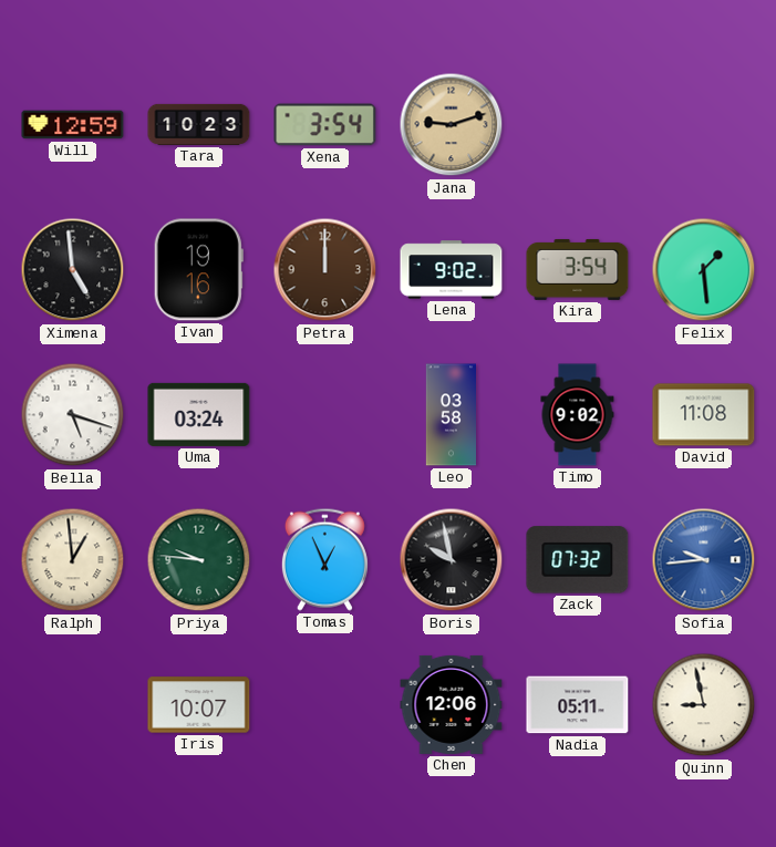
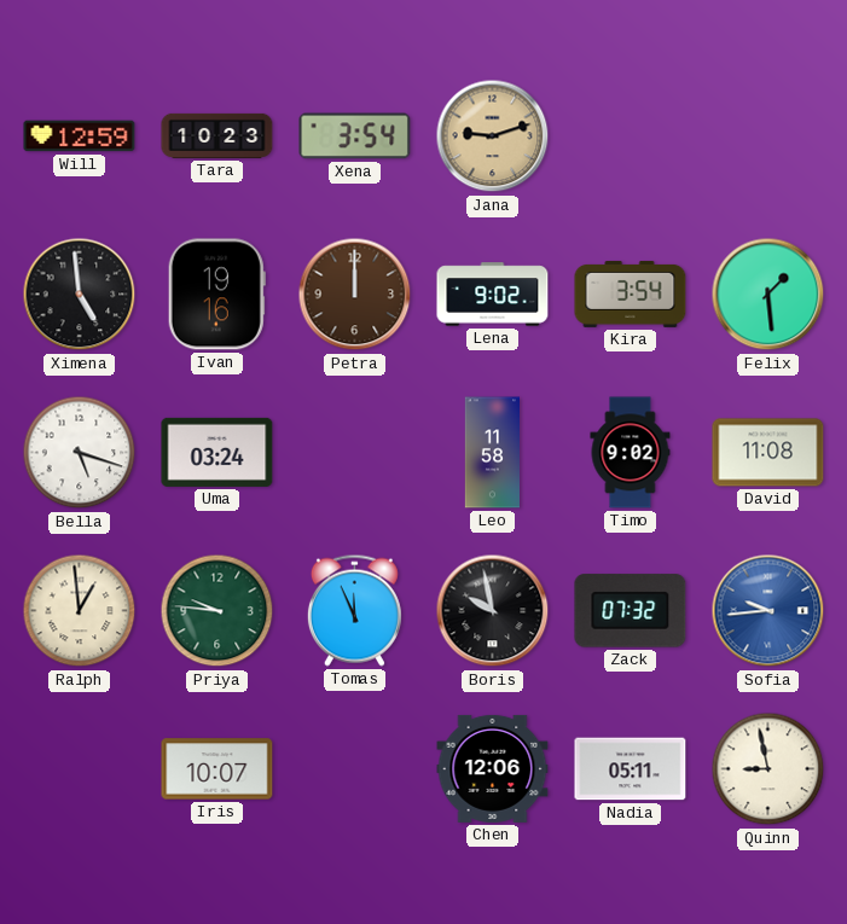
Leo: 03:58 -> 11:58
Tomas: 12:56 -> 11:56
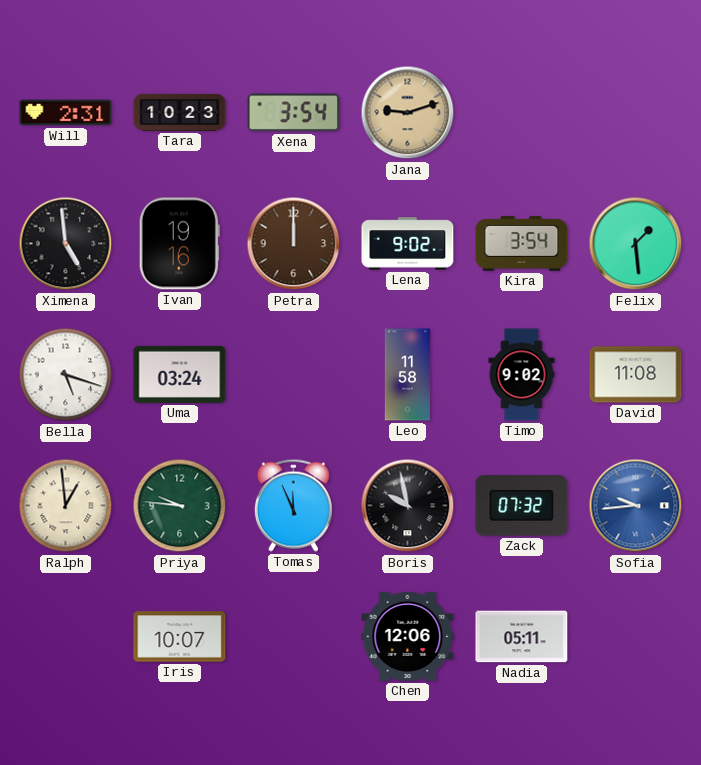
Will: 12:59 -> 2:31
Quinn: 8:58 -> none
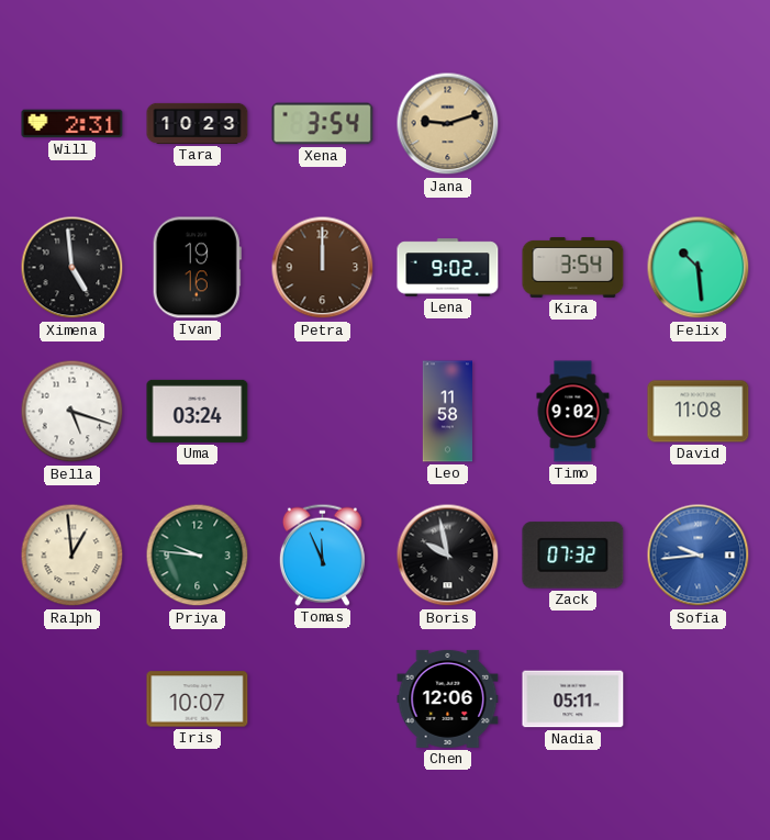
Felix: 1:29 -> 10:29
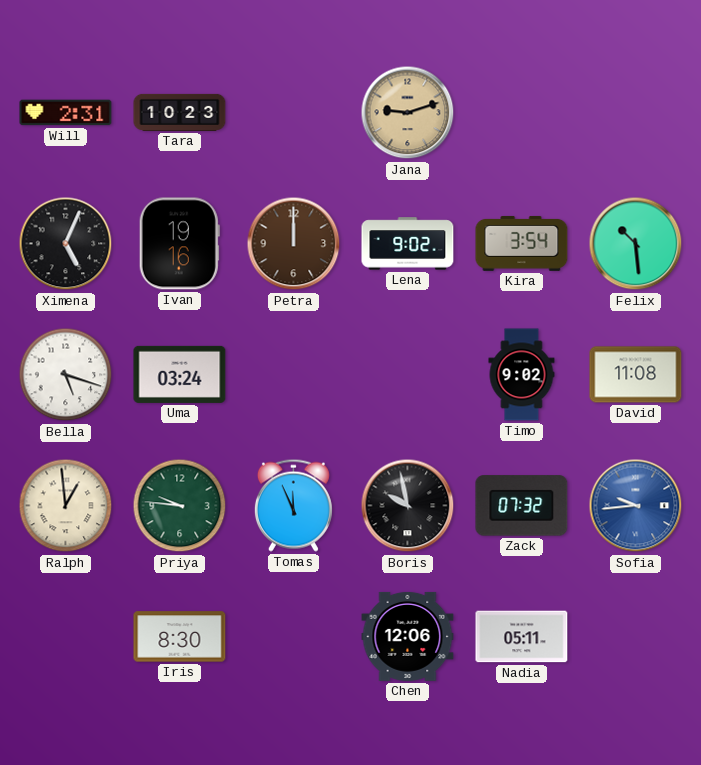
Xena: 3:54 -> none
Ximena: 4:59 -> 5:04
Leo: 11:58 -> none
Iris: 10:07 -> 8:30
